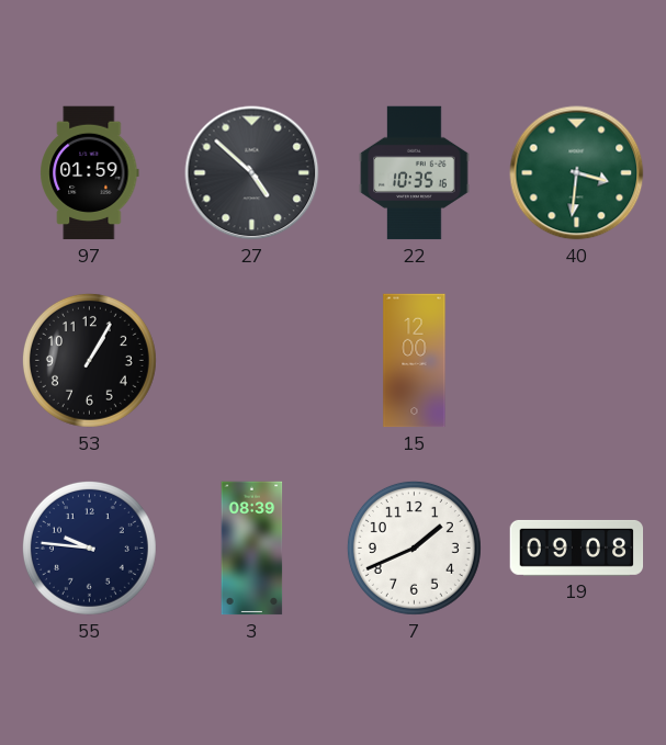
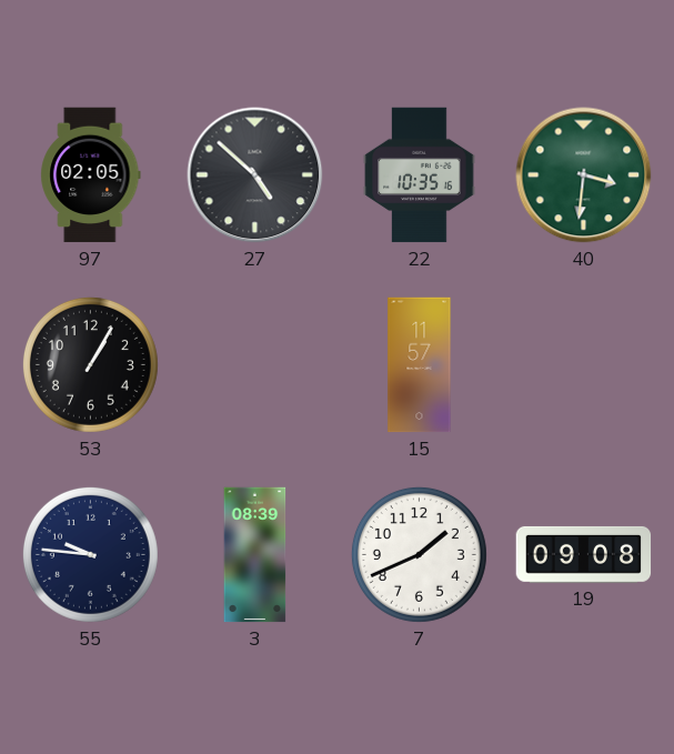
97: 01:59 -> 02:05
15: 12:00 -> 11:57
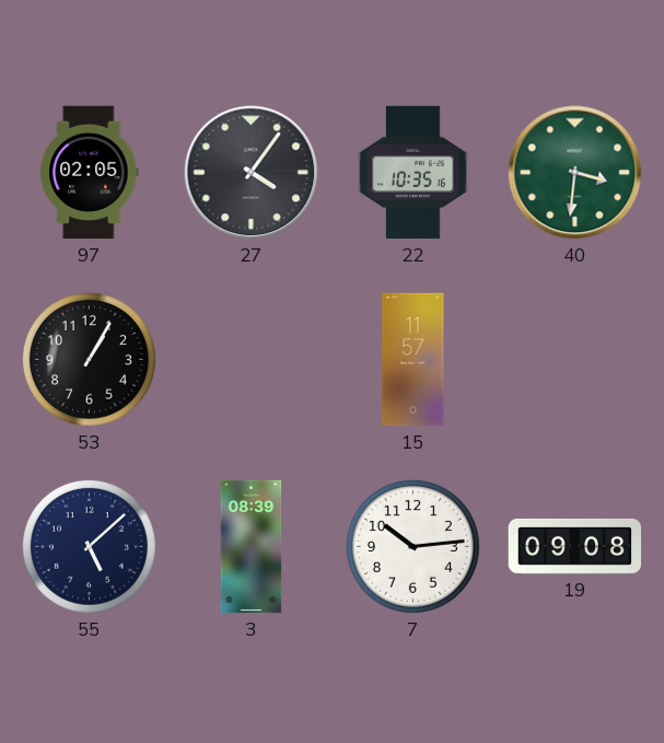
27: 4:52 -> 4:06
55: 9:46 -> 5:08
7: 1:41 -> 10:14
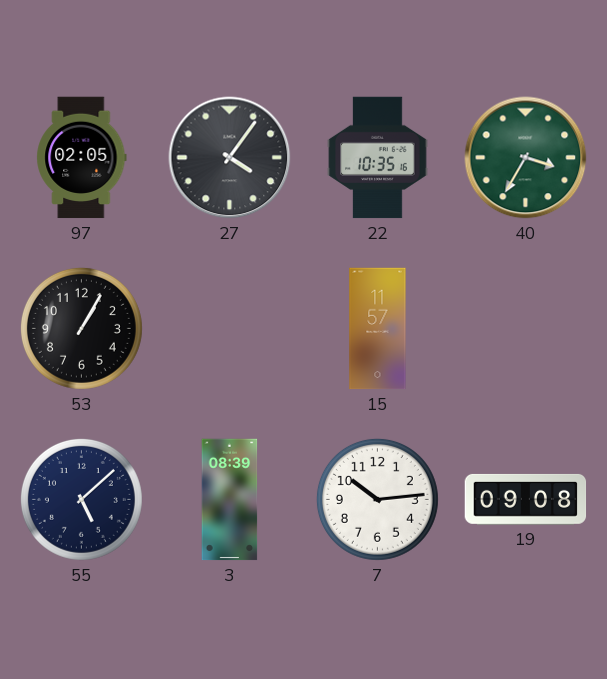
40: 3:31 -> 3:35
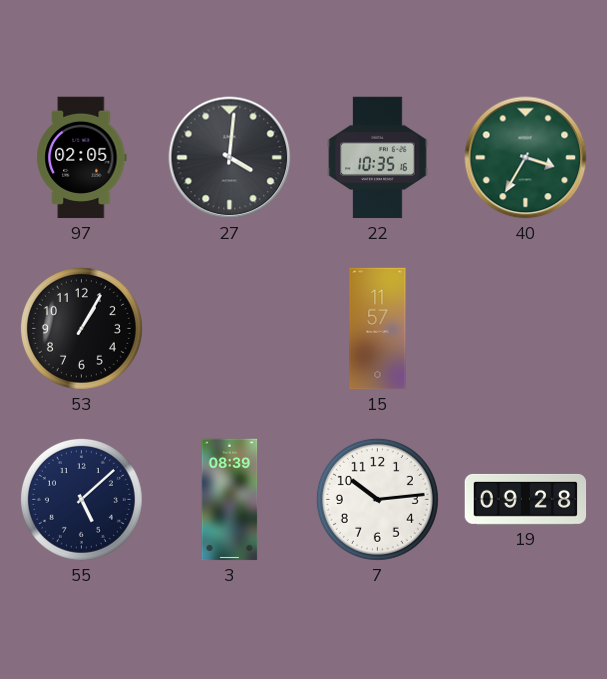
27: 4:06 -> 4:01
19: 09:08 -> 09:28
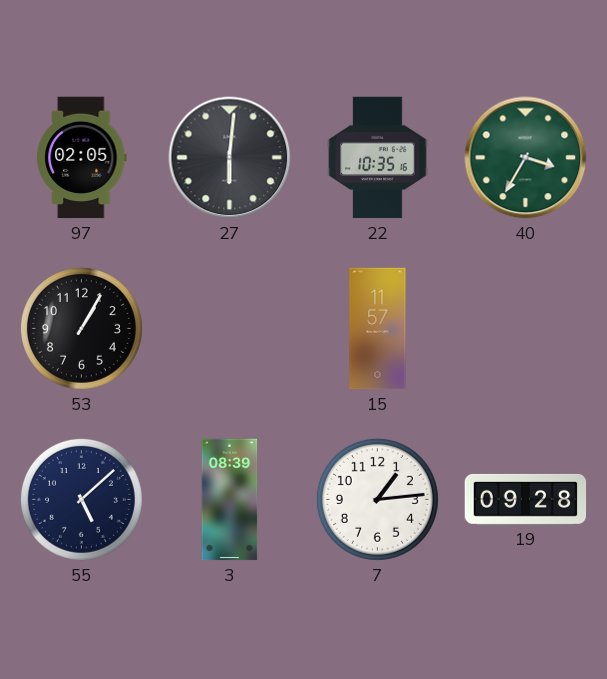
27: 4:01 -> 6:01
7: 10:14 -> 1:14
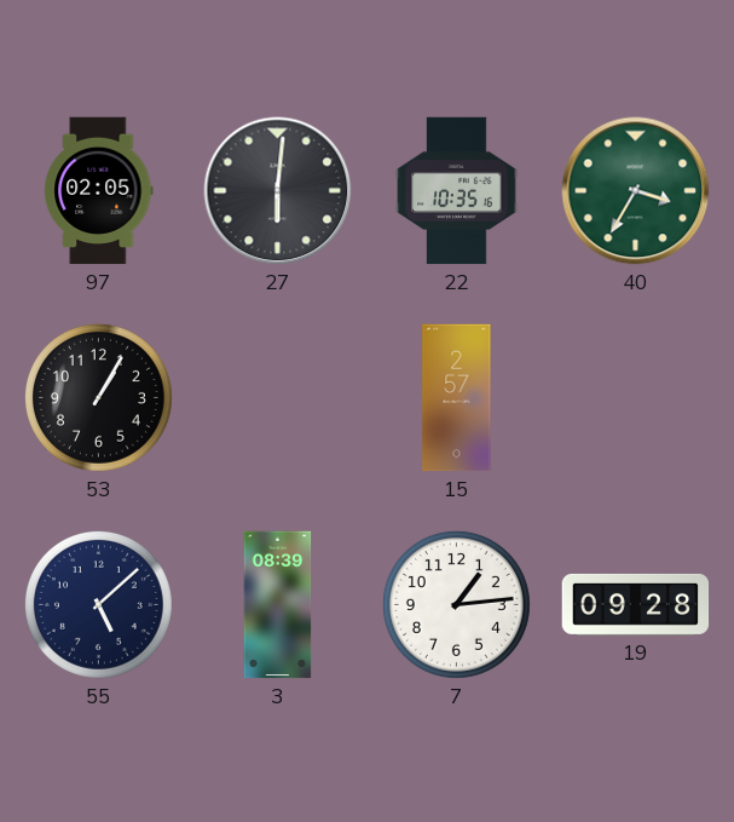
15: 11:57 -> 2:57
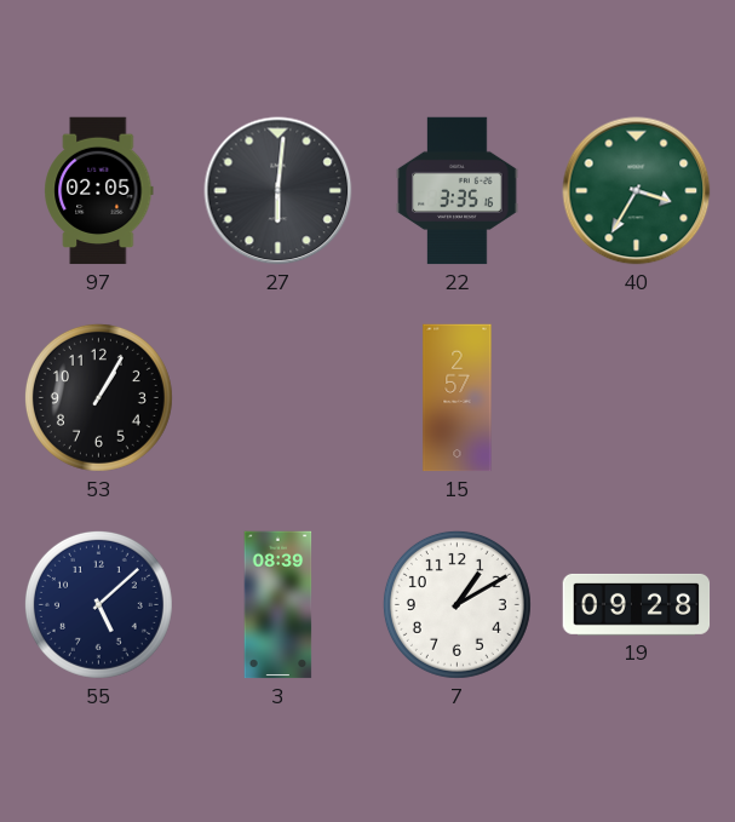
22: 10:35 -> 3:35
7: 1:14 -> 1:10
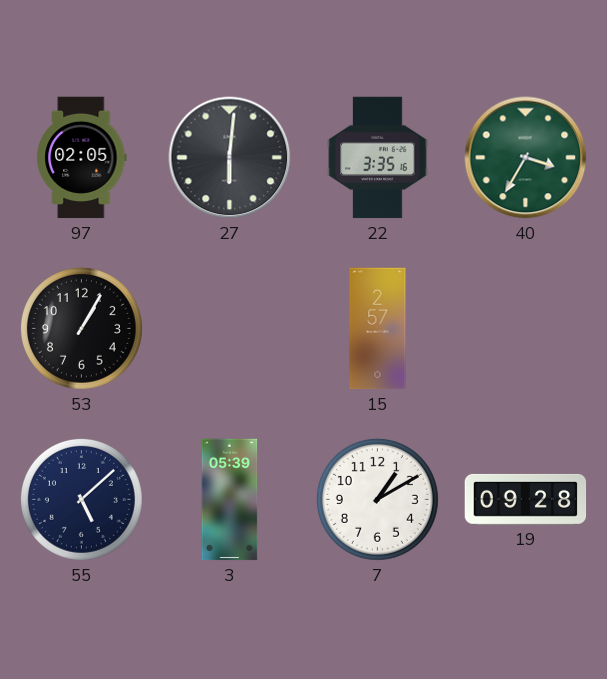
3: 08:39 -> 05:39
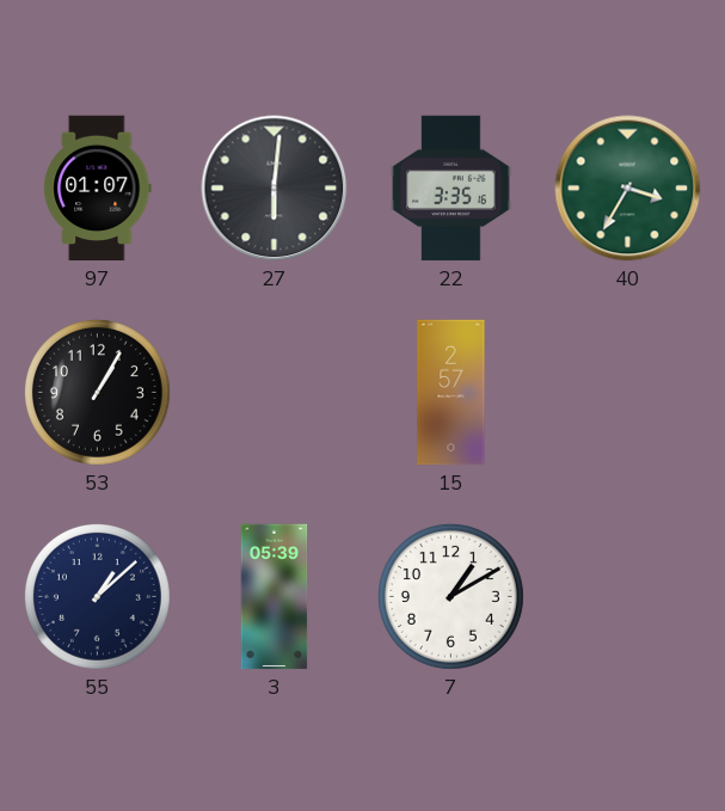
97: 02:05 -> 01:07
55: 5:08 -> 1:08
19: 09:28 -> none
